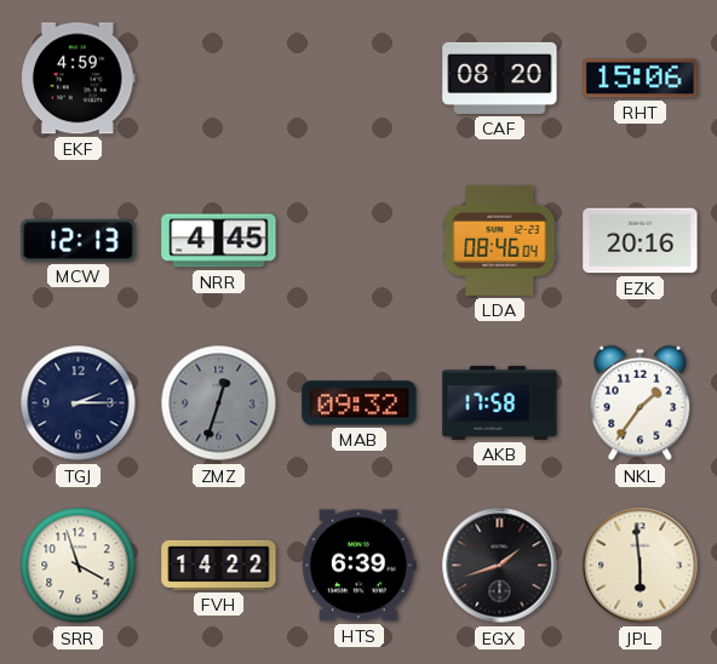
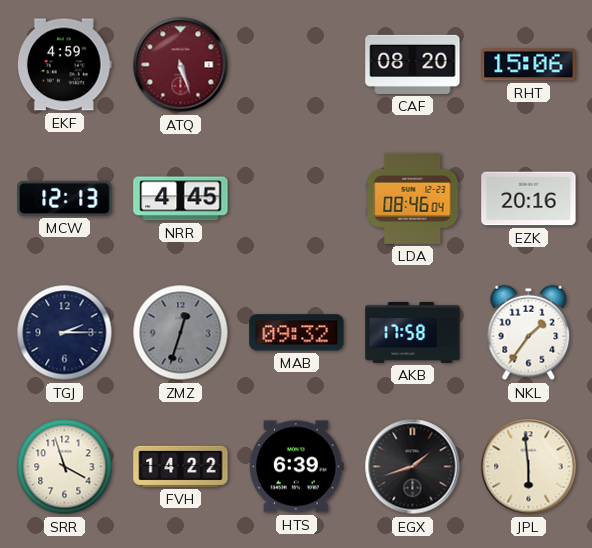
ATQ: none -> 5:27
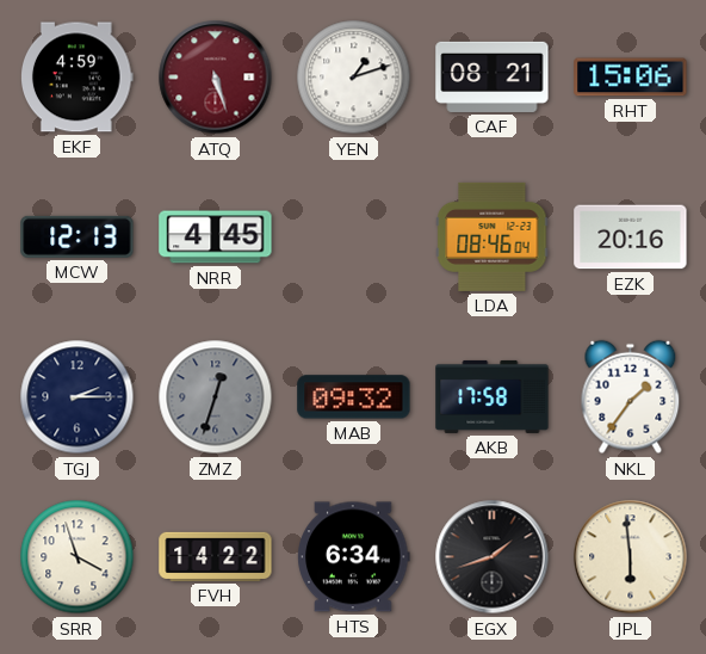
YEN: none -> 1:12
CAF: 08:20 -> 08:21
HTS: 6:39 -> 6:34
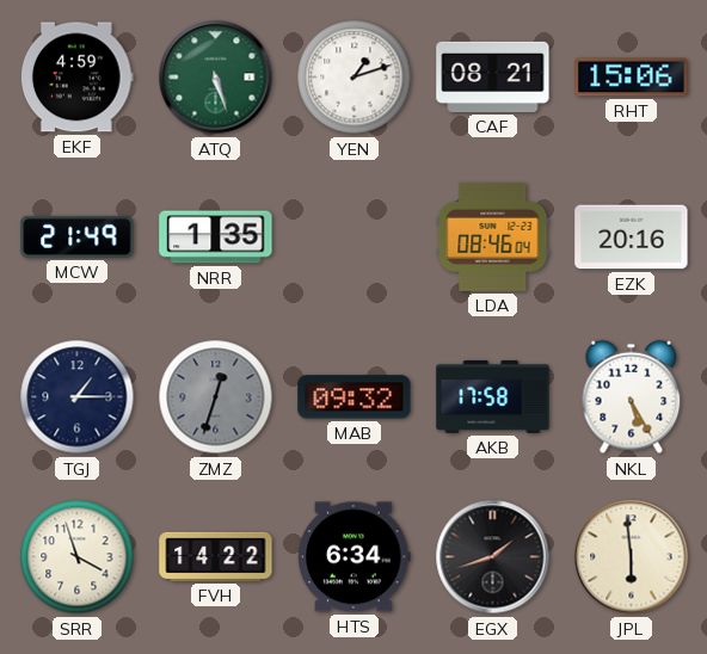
ATQ dial: burgundy -> green
MCW: 12:13 -> 21:49
NRR: 4:45 -> 1:35
TGJ: 2:15 -> 1:15
NKL: 1:36 -> 5:25
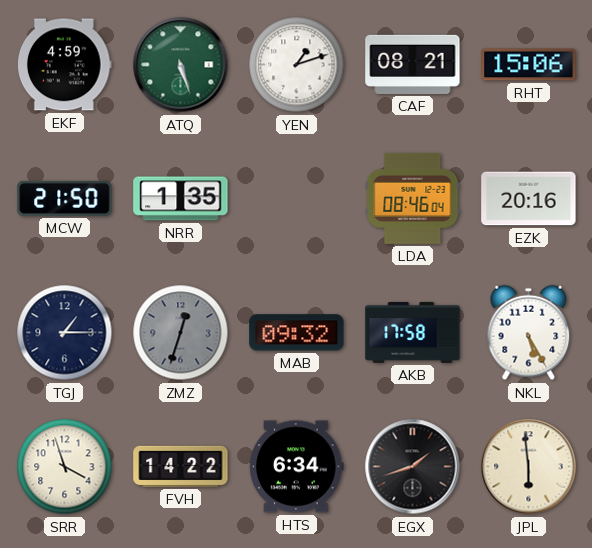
MCW: 21:49 -> 21:50
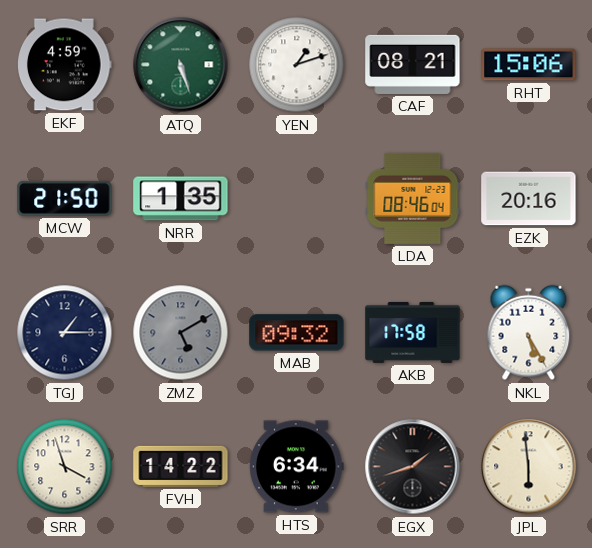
ZMZ: 12:33 -> 5:10
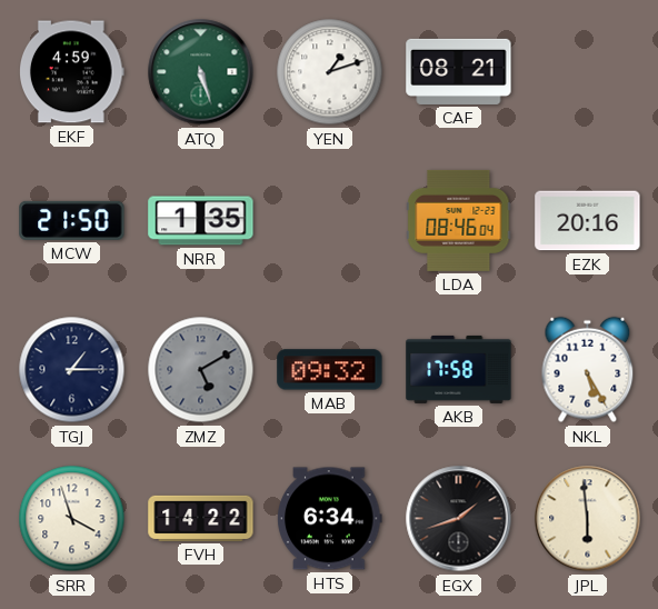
RHT: 15:06 -> none
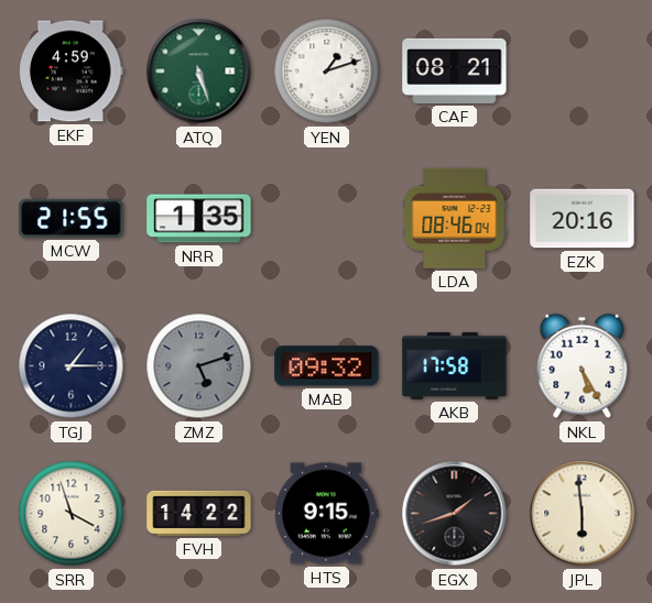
MCW: 21:50 -> 21:55
ZMZ: 5:10 -> 5:12
HTS: 6:34 -> 9:15
